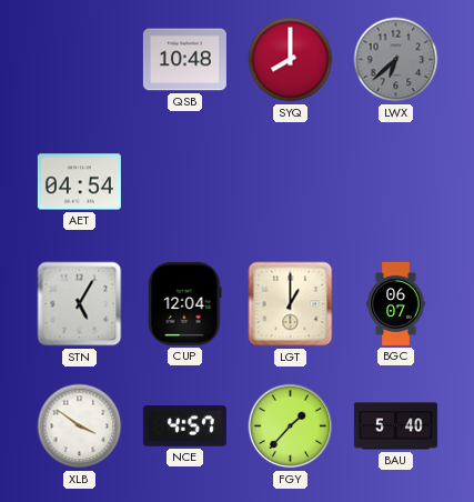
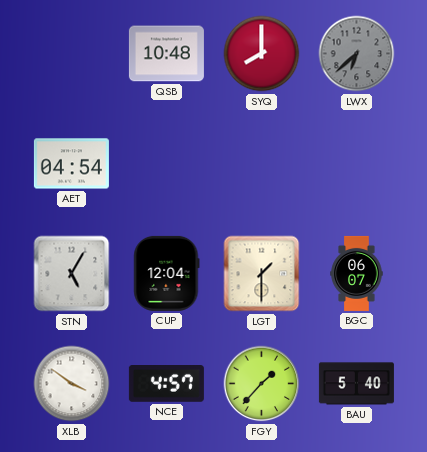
LGT: 1:00 -> 1:30
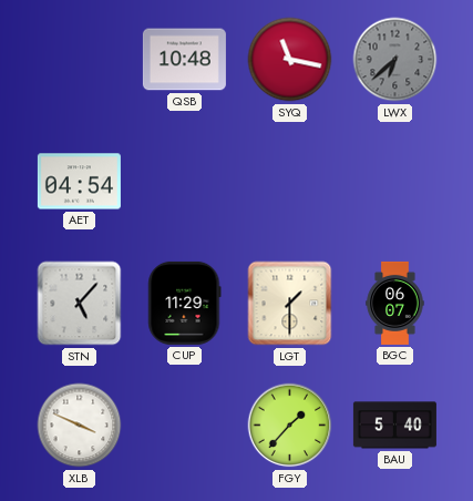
SYQ: 8:00 -> 11:17
STN: 5:05 -> 5:07
CUP: 12:04 -> 11:29
XLB: 3:51 -> 3:49
NCE: 4:57 -> none
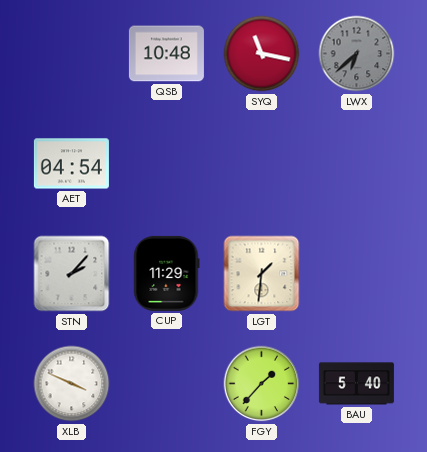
STN: 5:07 -> 2:07
LGT: 1:30 -> 1:31
BGC: 06:07 -> none
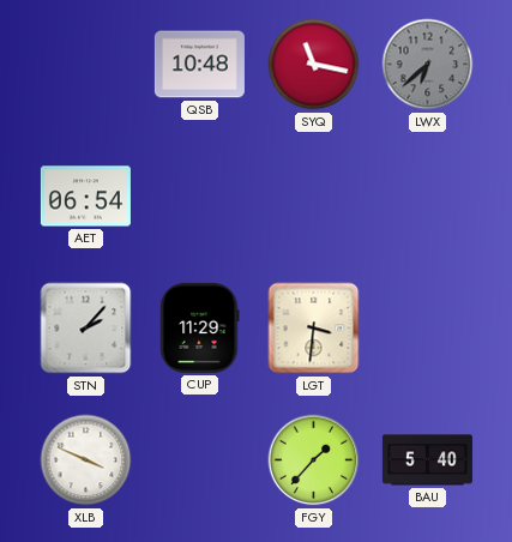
AET: 04:54 -> 06:54
LGT: 1:31 -> 3:31
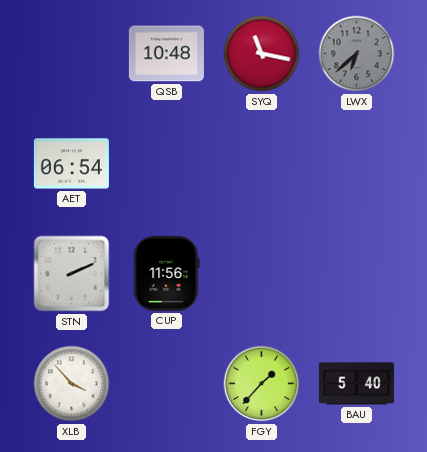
STN: 2:07 -> 2:11
CUP: 11:29 -> 11:56
LGT: 3:31 -> none
XLB: 3:49 -> 3:53
